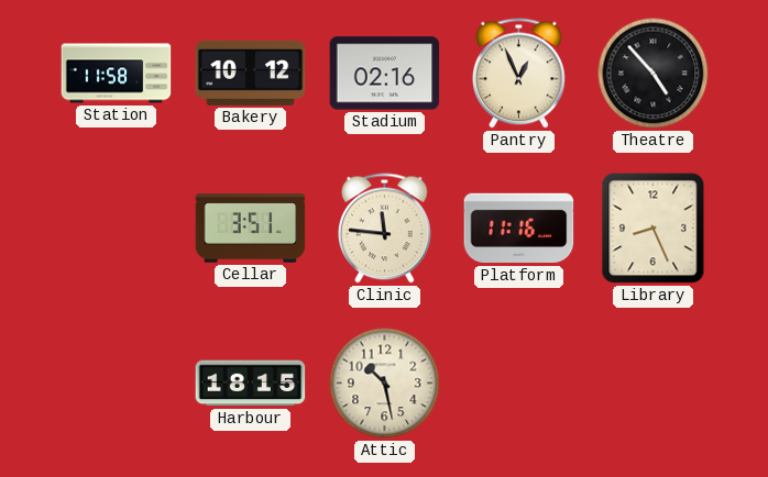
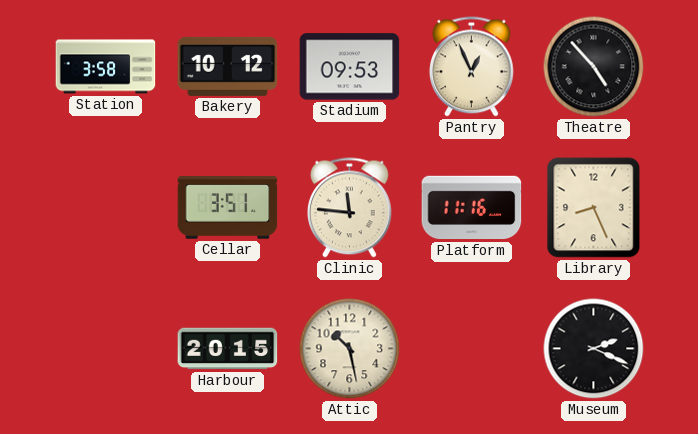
Station: 11:58 -> 3:58
Stadium: 02:16 -> 09:53
Harbour: 18:15 -> 20:15
Museum: none -> 2:19
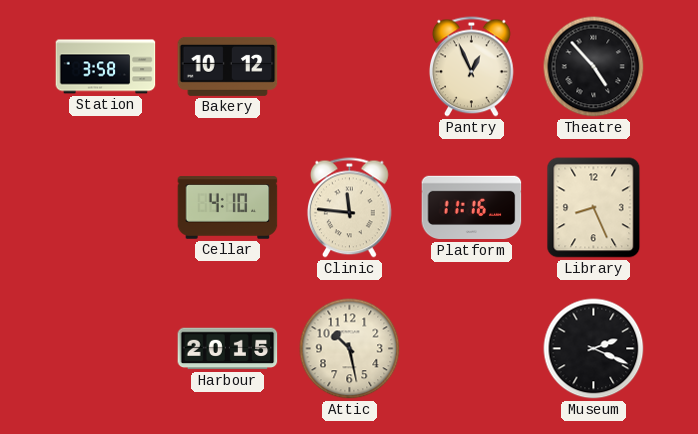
Stadium: 09:53 -> none
Cellar: 3:51 -> 4:10
